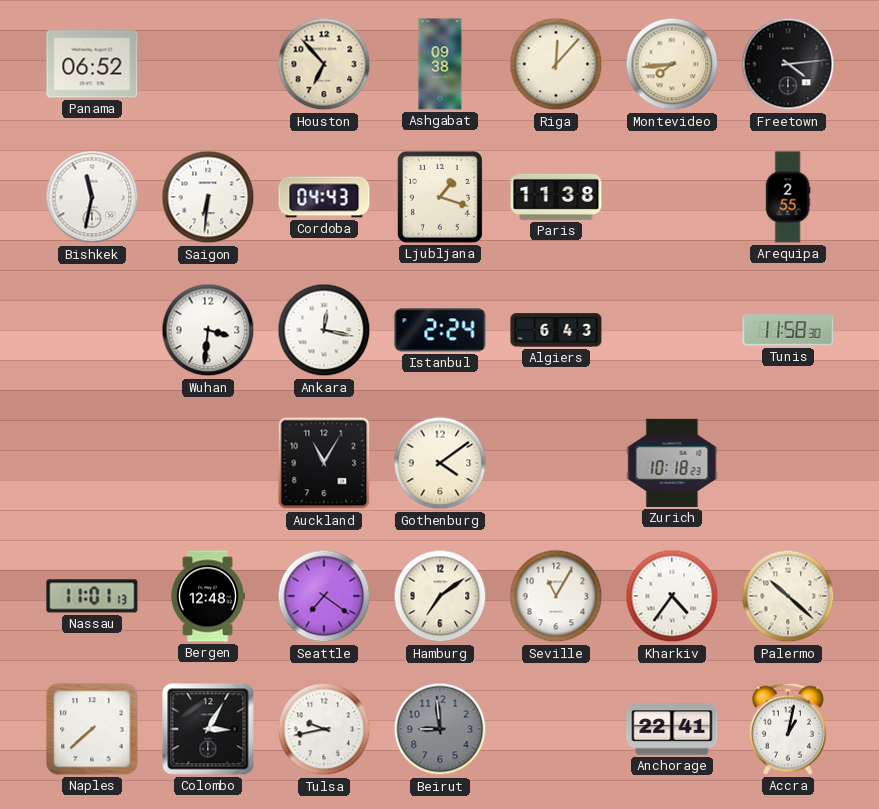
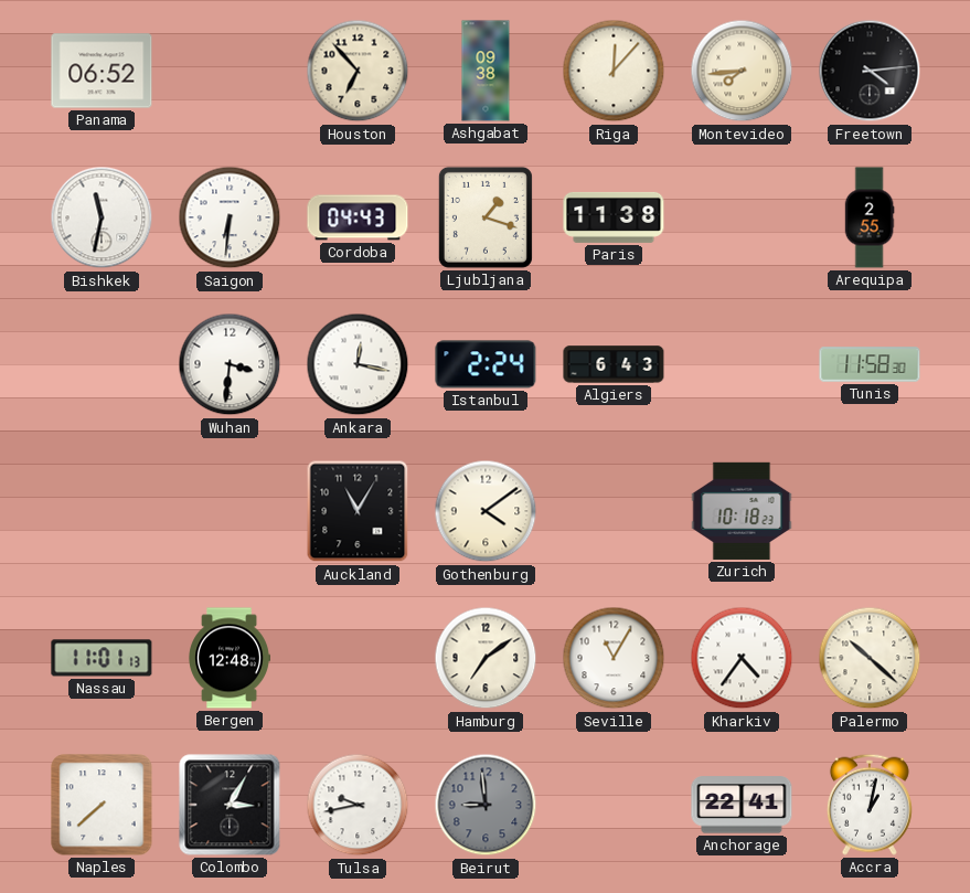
Seattle: 7:21 -> none
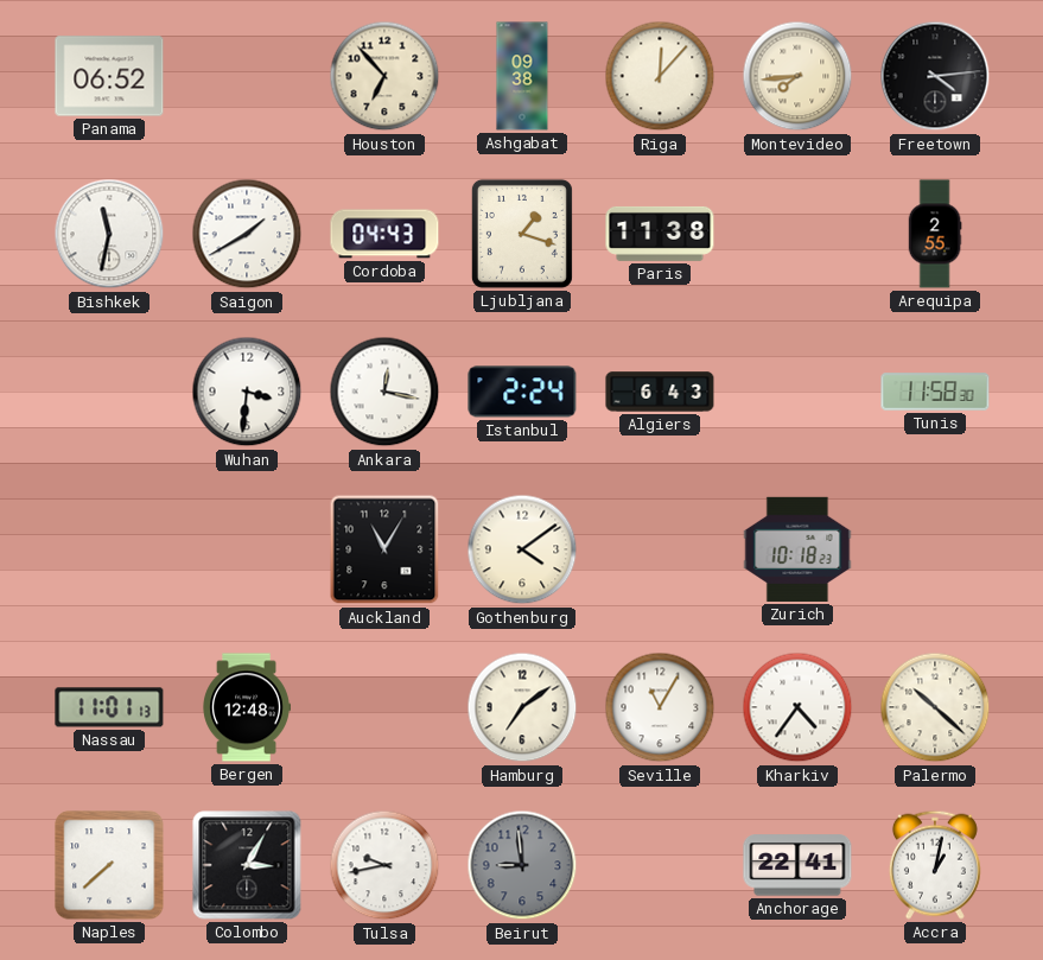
Saigon: 6:31 -> 1:40
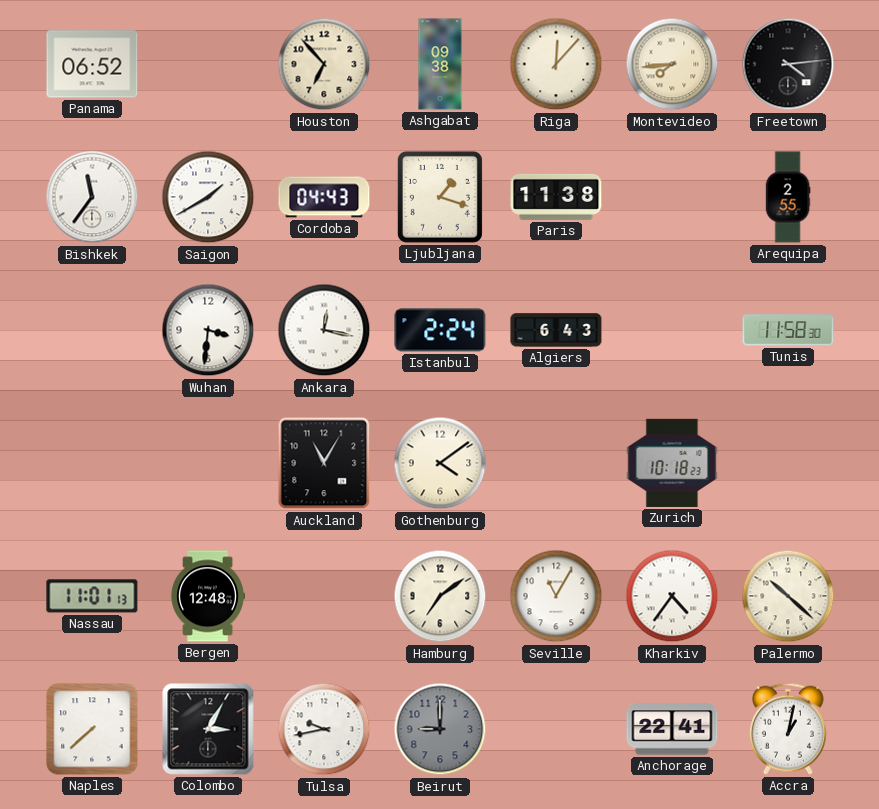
Bishkek: 11:32 -> 11:36
Beirut: 8:59 -> 9:00
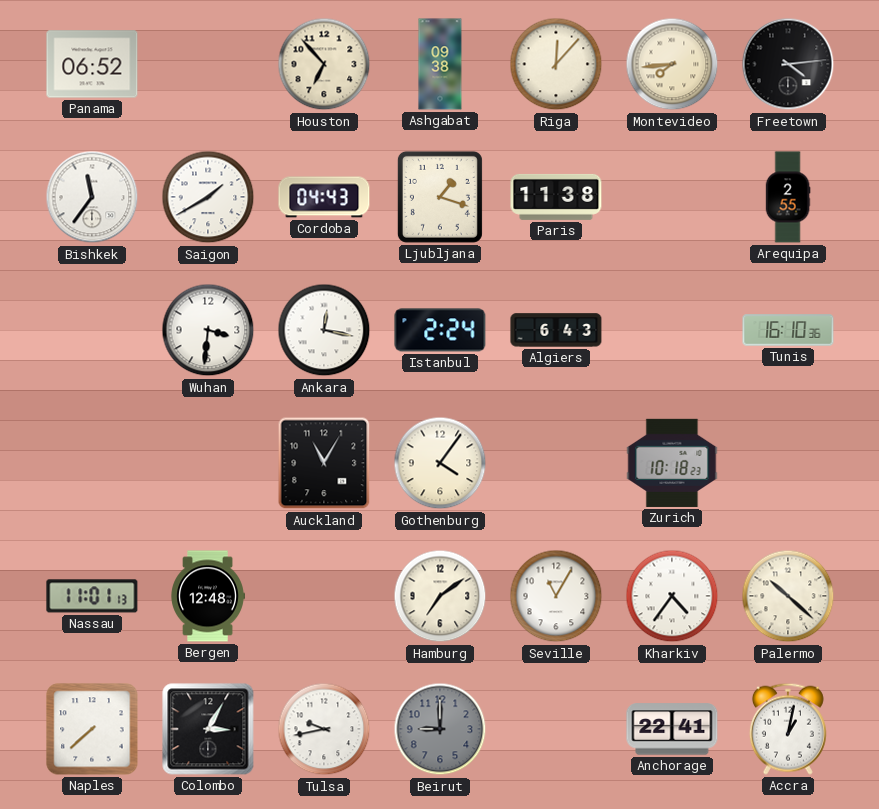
Tunis: 11:58 -> 16:10
Gothenburg: 4:09 -> 4:06
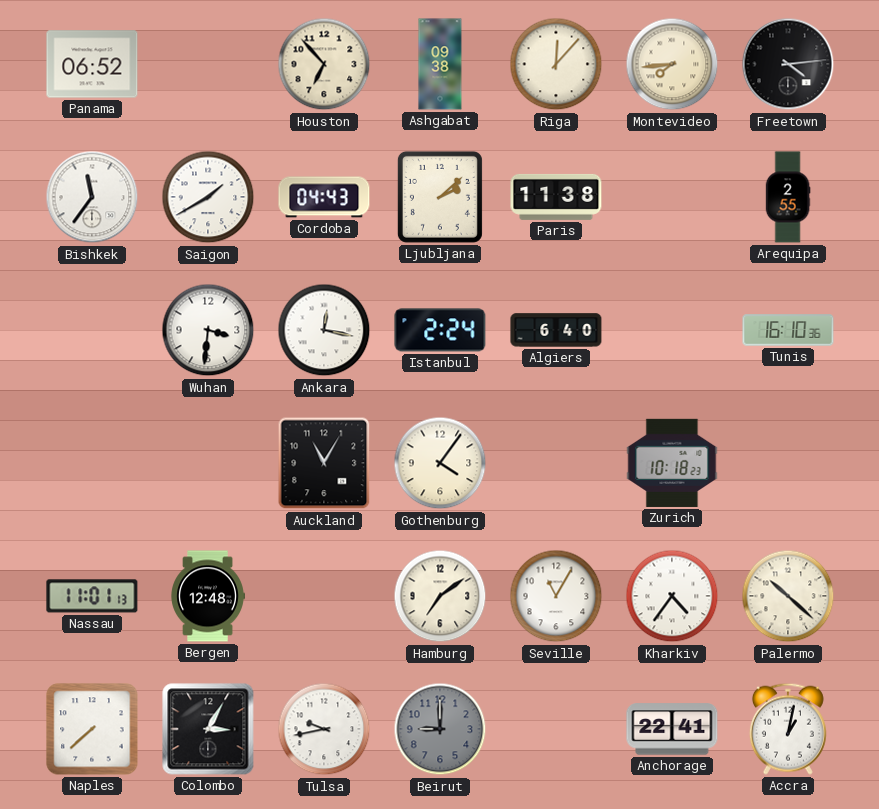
Ljubljana: 1:18 -> 2:08
Algiers: 6:43 -> 6:40
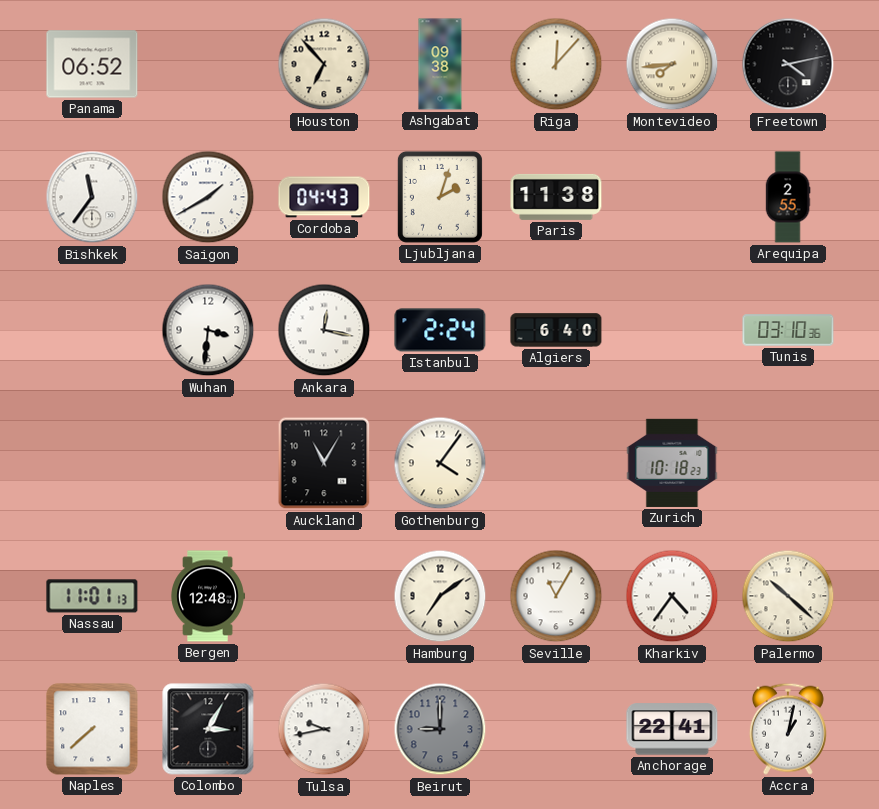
Freetown: 4:14 -> 4:13
Ljubljana: 2:08 -> 2:03
Tunis: 16:10 -> 03:10
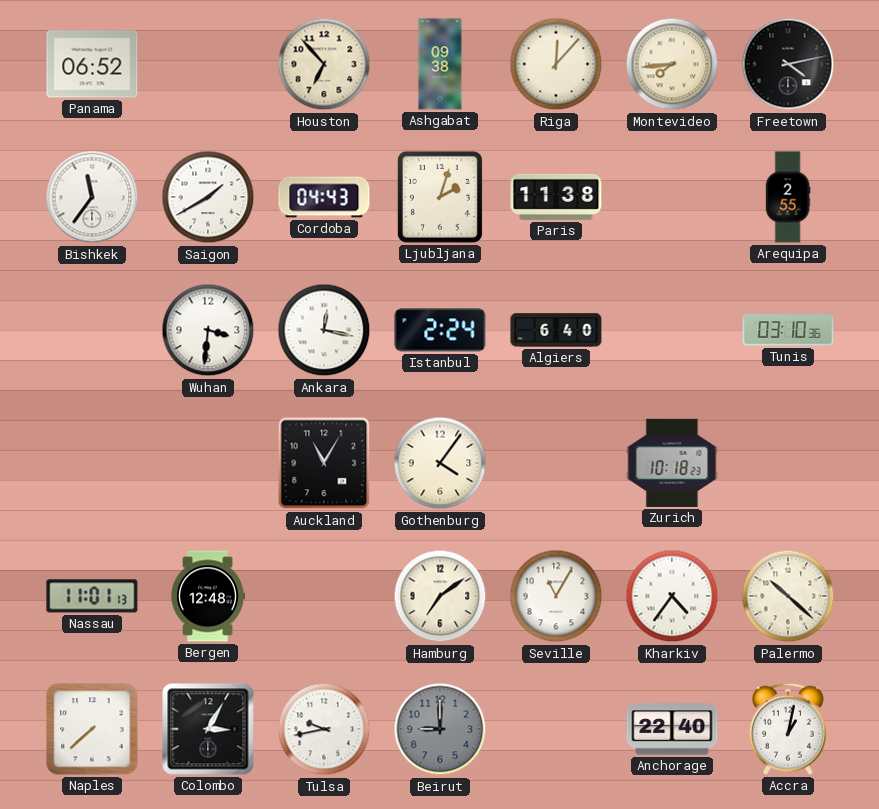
Anchorage: 22:41 -> 22:40
